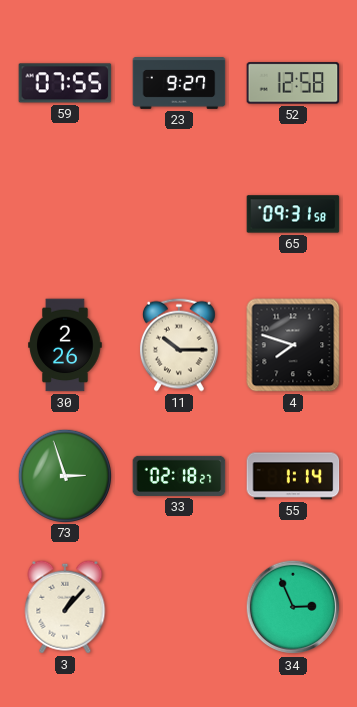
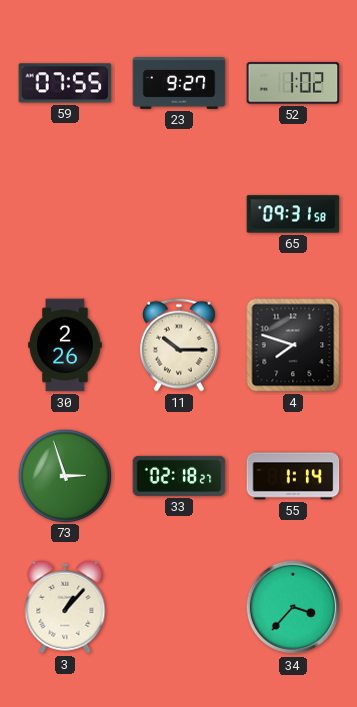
52: 12:58 -> 1:02
34: 2:56 -> 3:37
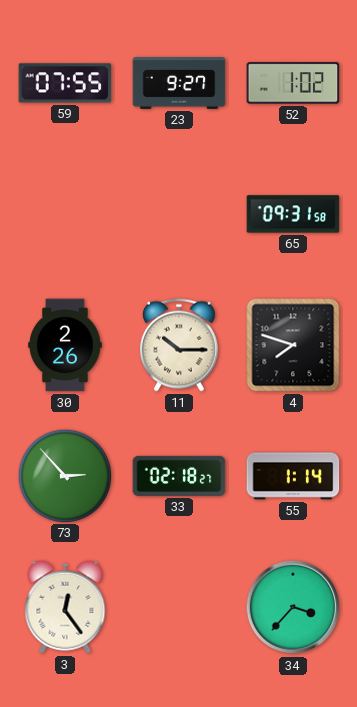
73: 2:57 -> 2:53
3: 1:07 -> 12:24
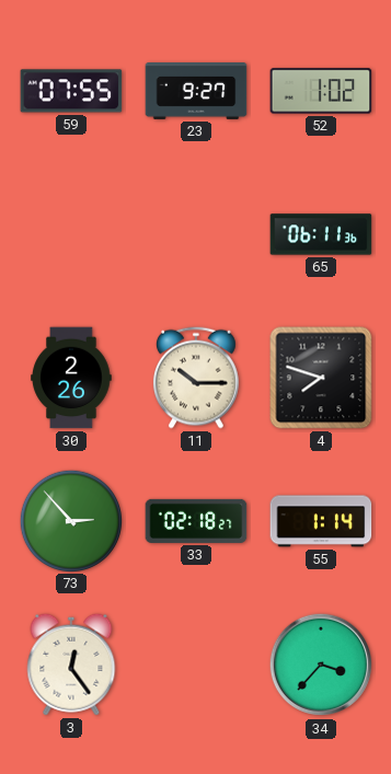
65: 09:31 -> 06:11
